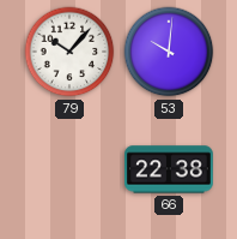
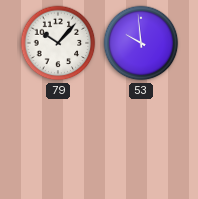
53: 10:01 -> 9:59
66: 22:38 -> none
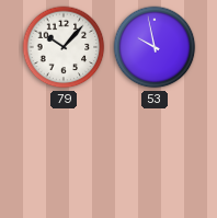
53: 9:59 -> 9:58
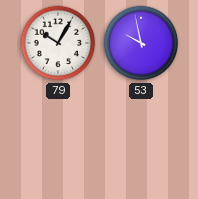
79: 10:07 -> 10:05
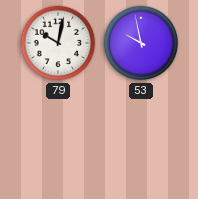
79: 10:05 -> 10:02
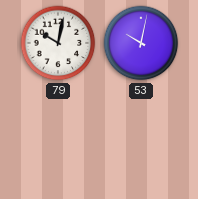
53: 9:58 -> 10:02
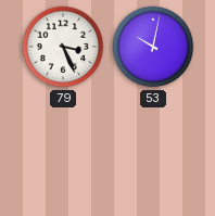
79: 10:02 -> 3:26
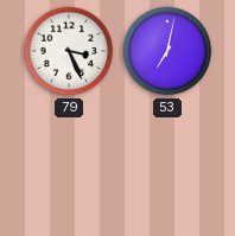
53: 10:02 -> 7:02
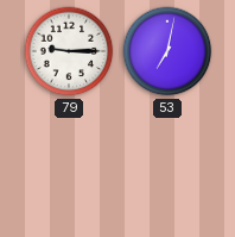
79: 3:26 -> 9:15
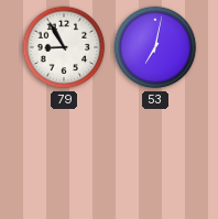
79: 9:15 -> 8:55
